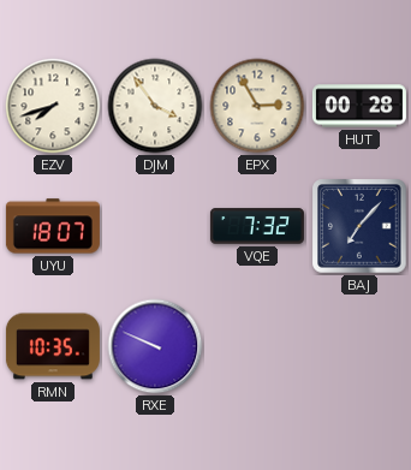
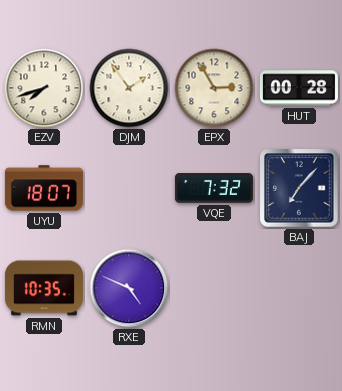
DJM: 3:54 -> 1:54
RXE: 9:49 -> 4:49
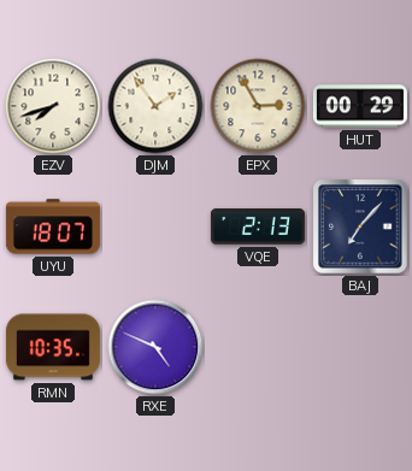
HUT: 00:28 -> 00:29
VQE: 7:32 -> 2:13
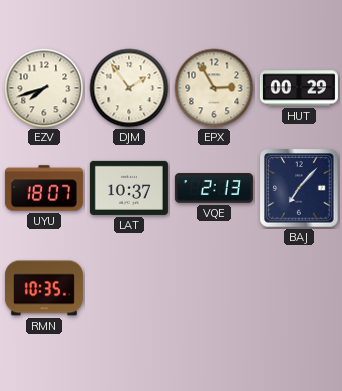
LAT: none -> 10:37
RXE: 4:49 -> none
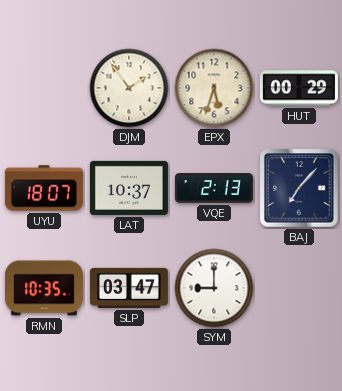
EZV: 7:42 -> none
EPX: 2:55 -> 5:33
SLP: none -> 03:47
SYM: none -> 9:00
